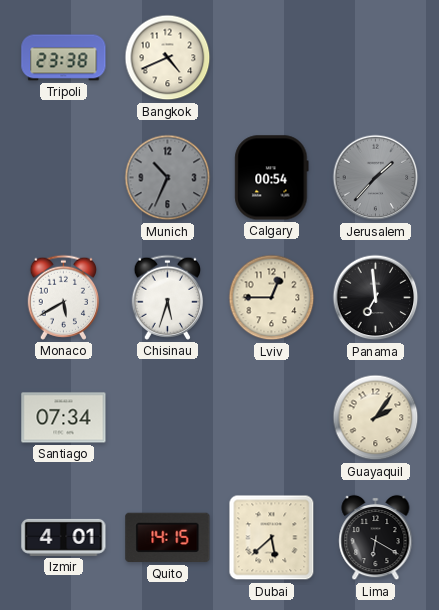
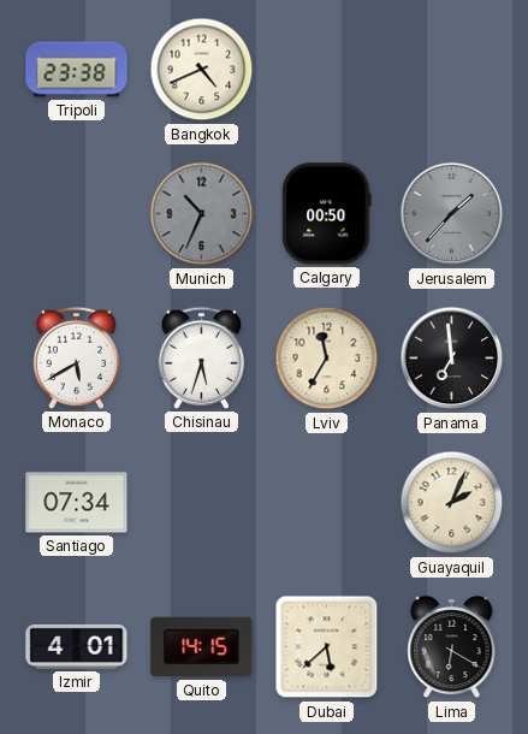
Calgary: 00:54 -> 00:50
Lviv: 12:45 -> 11:35
Guayaquil: 2:06 -> 2:04
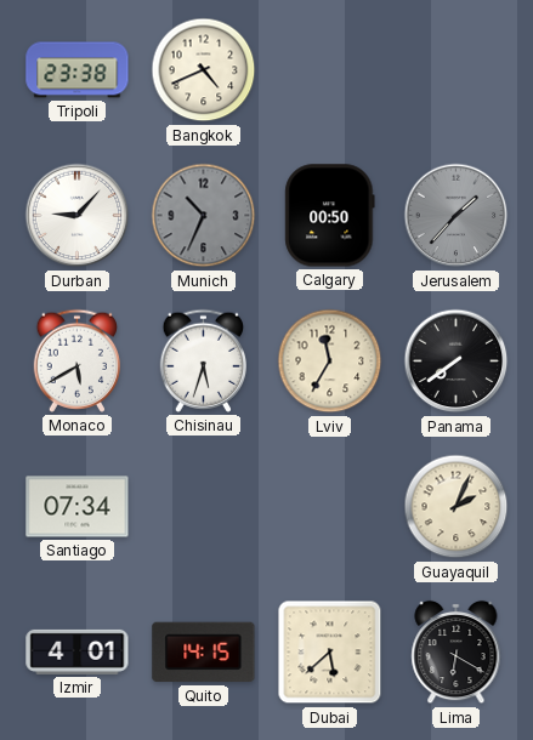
Durban: none -> 9:07
Panama: 6:59 -> 7:39
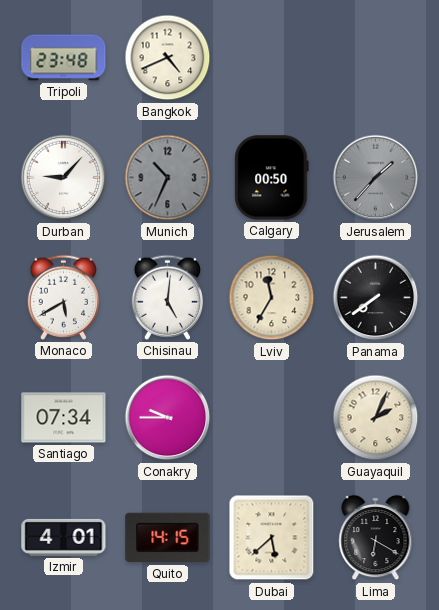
Tripoli: 23:38 -> 23:48
Chisinau: 5:33 -> 5:01
Conakry: none -> 9:45
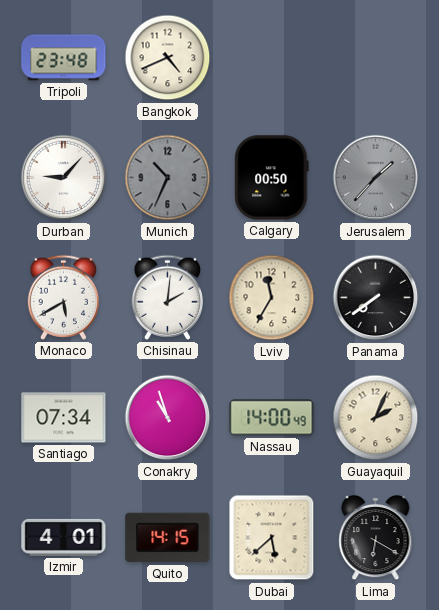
Chisinau: 5:01 -> 2:01
Conakry: 9:45 -> 10:57
Nassau: none -> 14:00
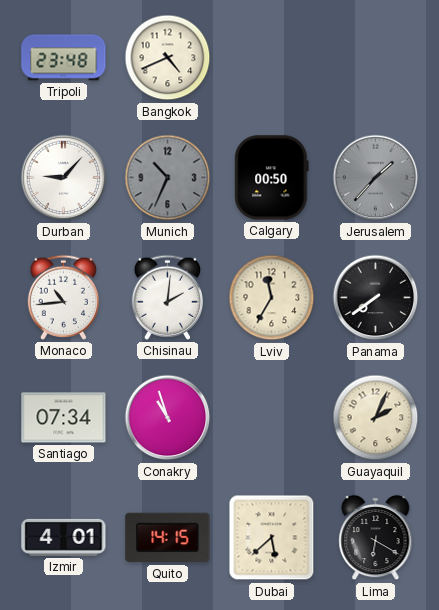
Monaco: 5:40 -> 10:44
Nassau: 14:00 -> none
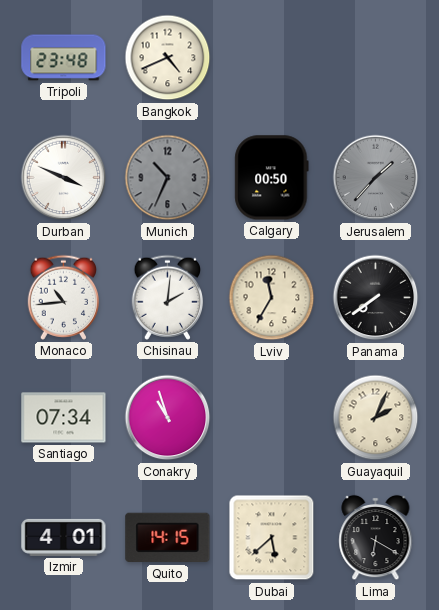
Durban: 9:07 -> 3:49
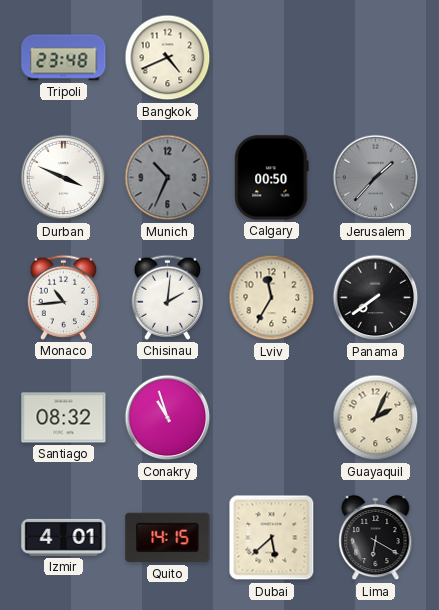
Santiago: 07:34 -> 08:32
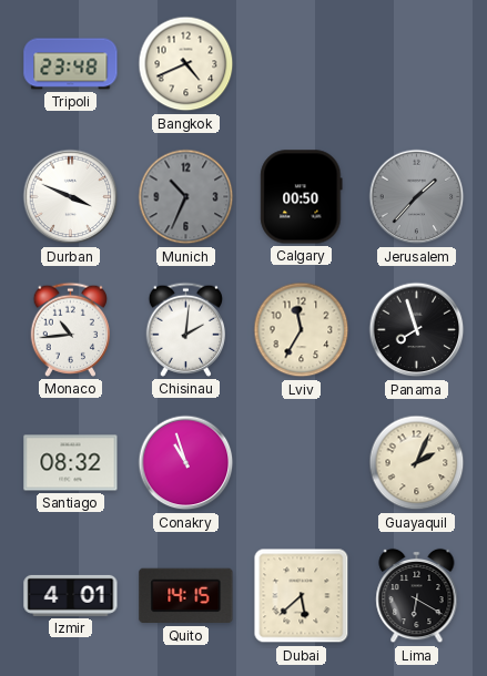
Panama: 7:39 -> 7:57
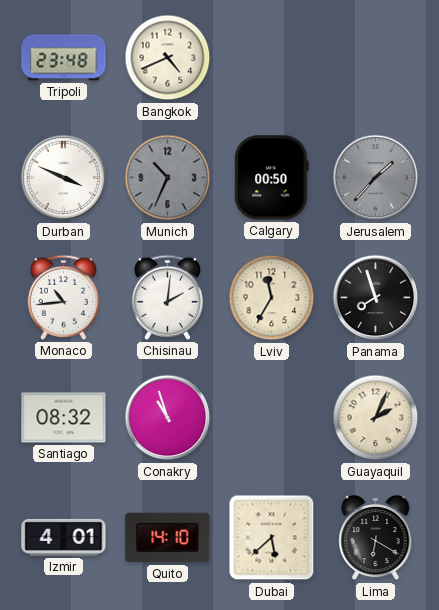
Quito: 14:15 -> 14:10
